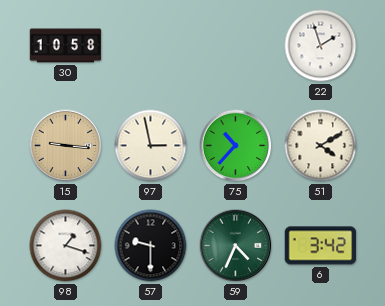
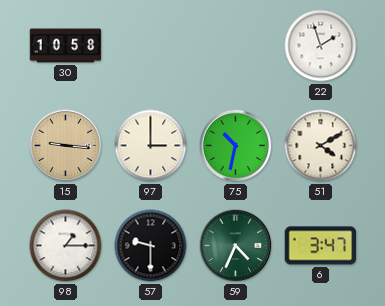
97: 2:58 -> 3:00
75: 10:37 -> 10:32
98: 1:18 -> 1:15
6: 3:42 -> 3:47
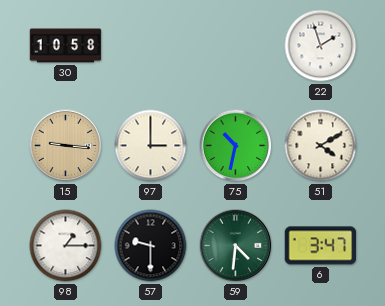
59: 4:34 -> 4:31
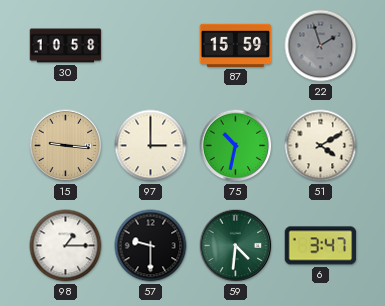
87: none -> 15:59
22 dial: white -> grey
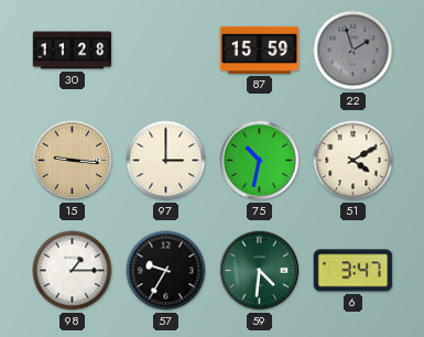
30: 10:58 -> 11:28
57: 9:30 -> 9:35
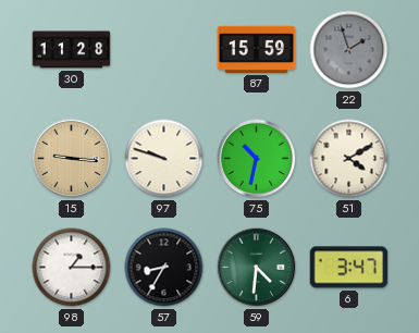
97: 3:00 -> 9:48
57: 9:35 -> 8:35
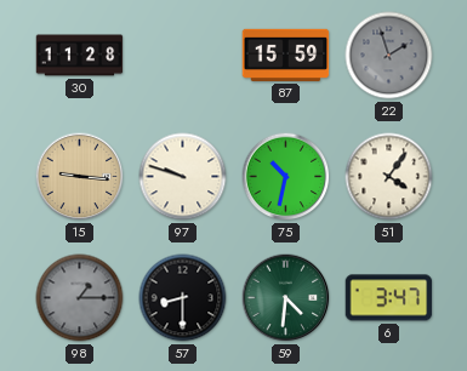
51: 4:10 -> 4:06
98 dial: white -> grey
57: 8:35 -> 8:30
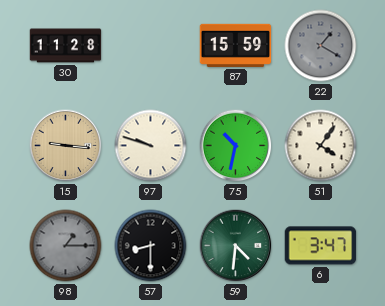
22: 1:57 -> 1:20
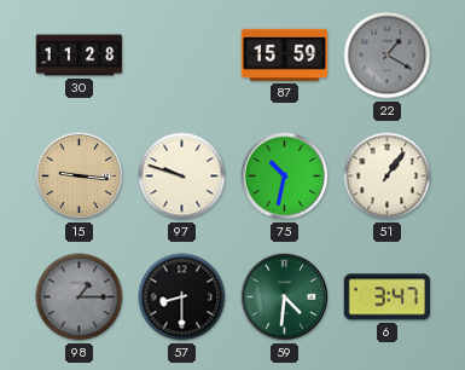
51: 4:06 -> 1:06
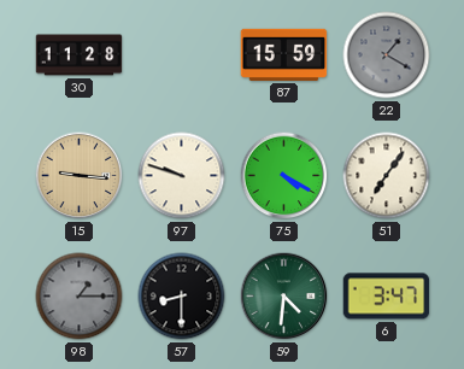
75: 10:32 -> 4:20
51: 1:06 -> 7:06
